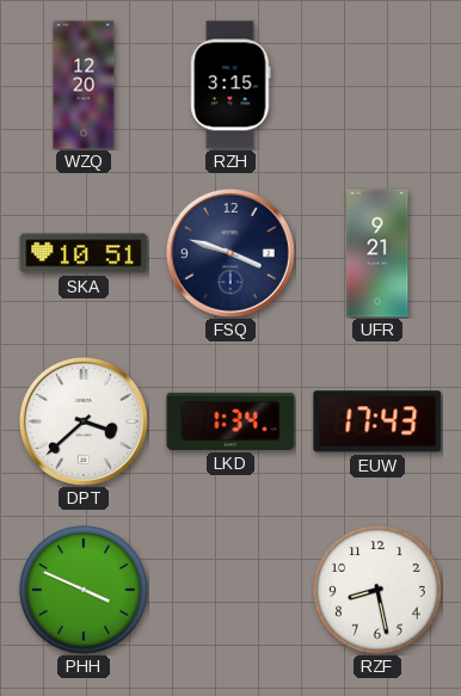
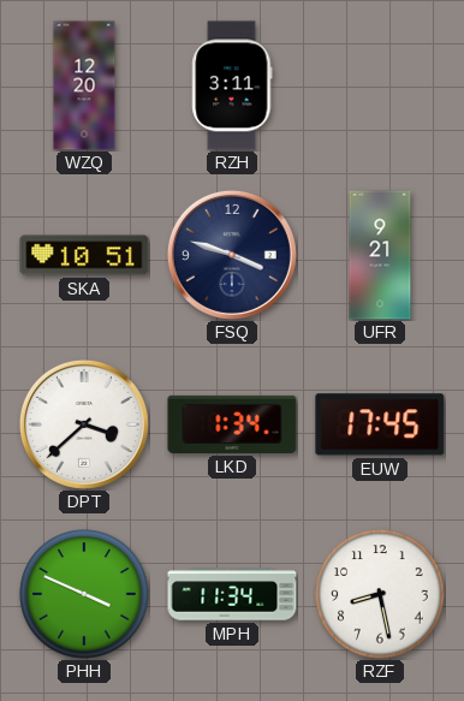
RZH: 3:15 -> 3:11
EUW: 17:43 -> 17:45
MPH: none -> 11:34
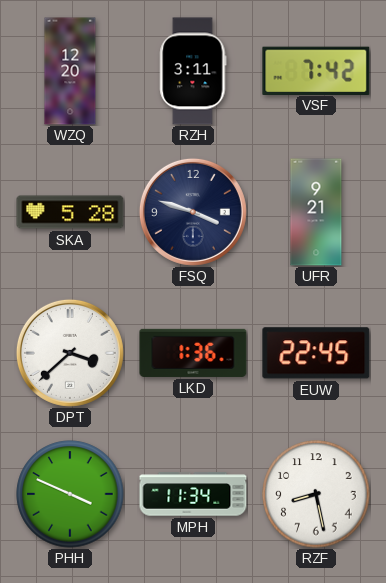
VSF: none -> 7:42
SKA: 10:51 -> 5:28
LKD: 1:34 -> 1:36
EUW: 17:45 -> 22:45
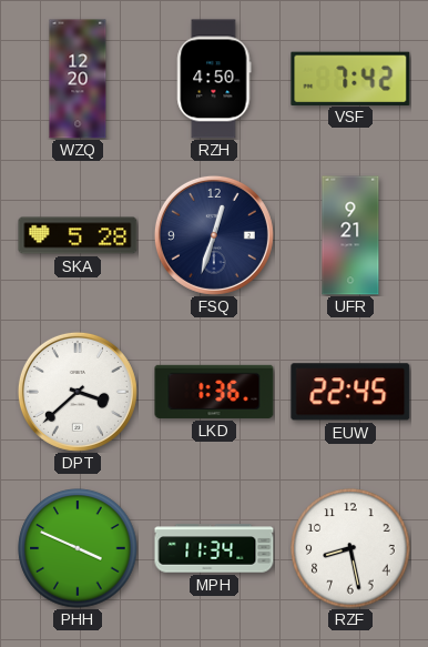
RZH: 3:11 -> 4:50
FSQ: 3:48 -> 12:33
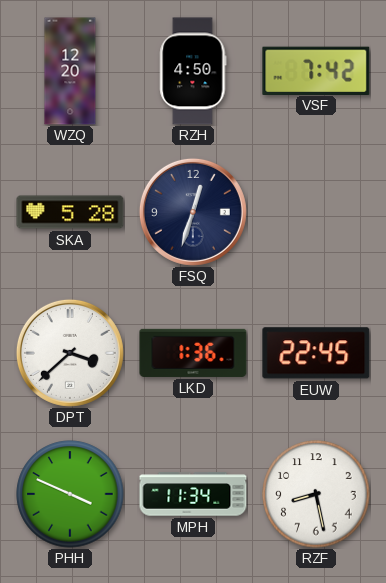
UFR: 9:21 -> none
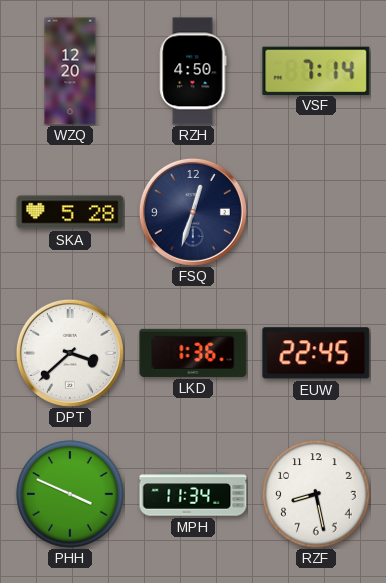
VSF: 7:42 -> 7:14
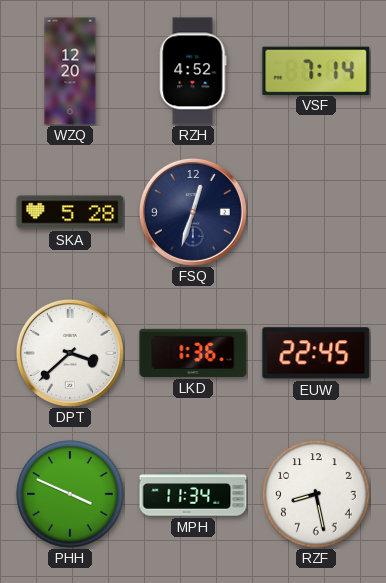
RZH: 4:50 -> 4:52
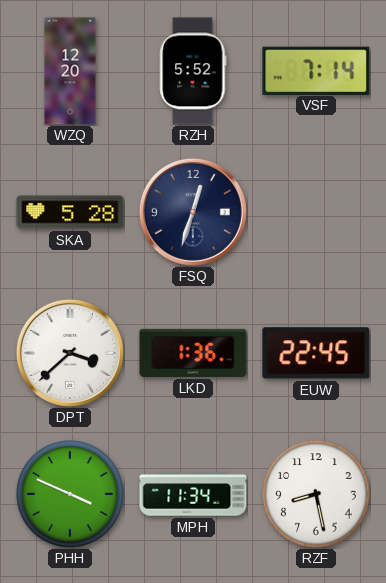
RZH: 4:52 -> 5:52
